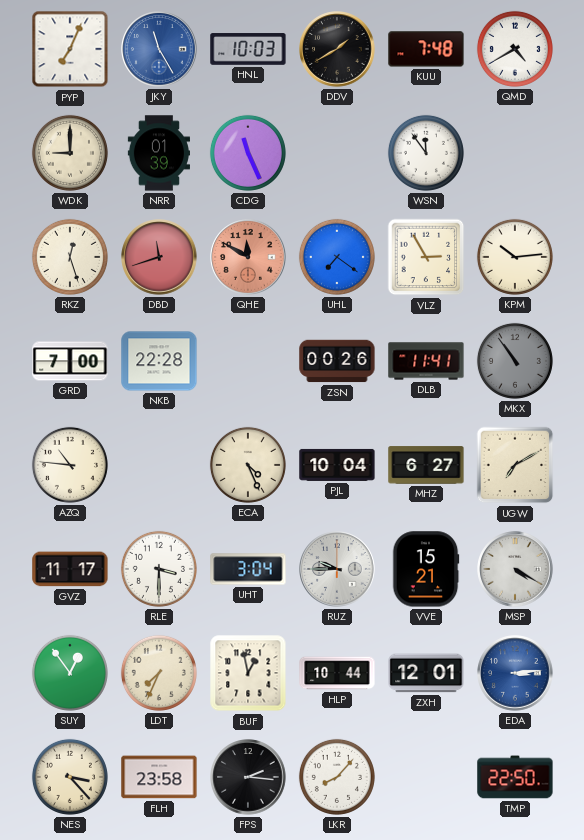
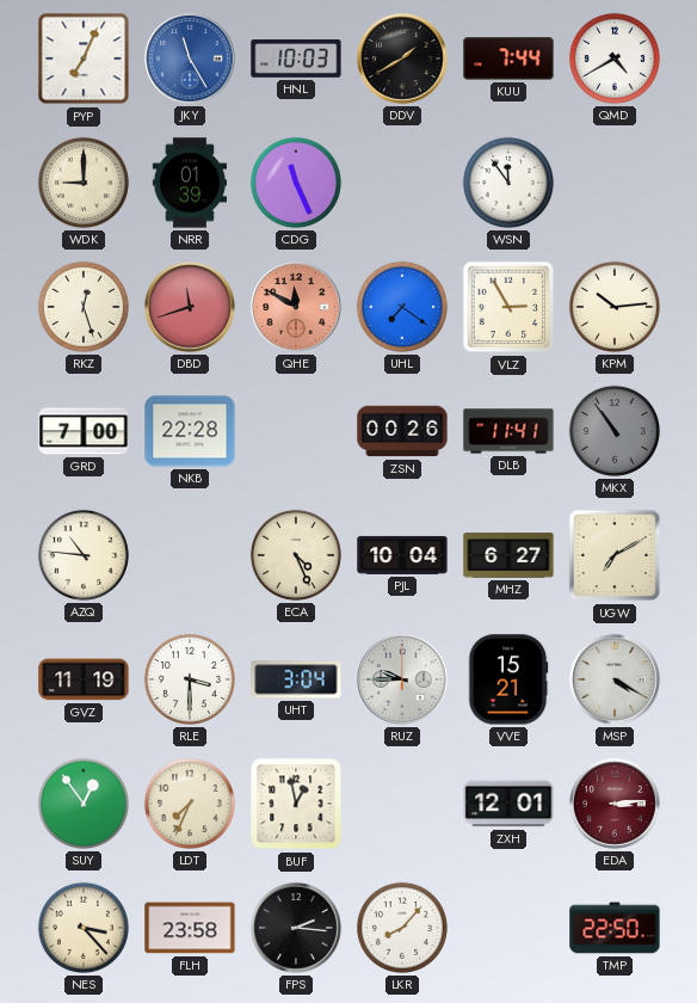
KUU: 7:48 -> 7:44
GVZ: 11:17 -> 11:19
HLP: 10:44 -> none
EDA dial: blue -> burgundy
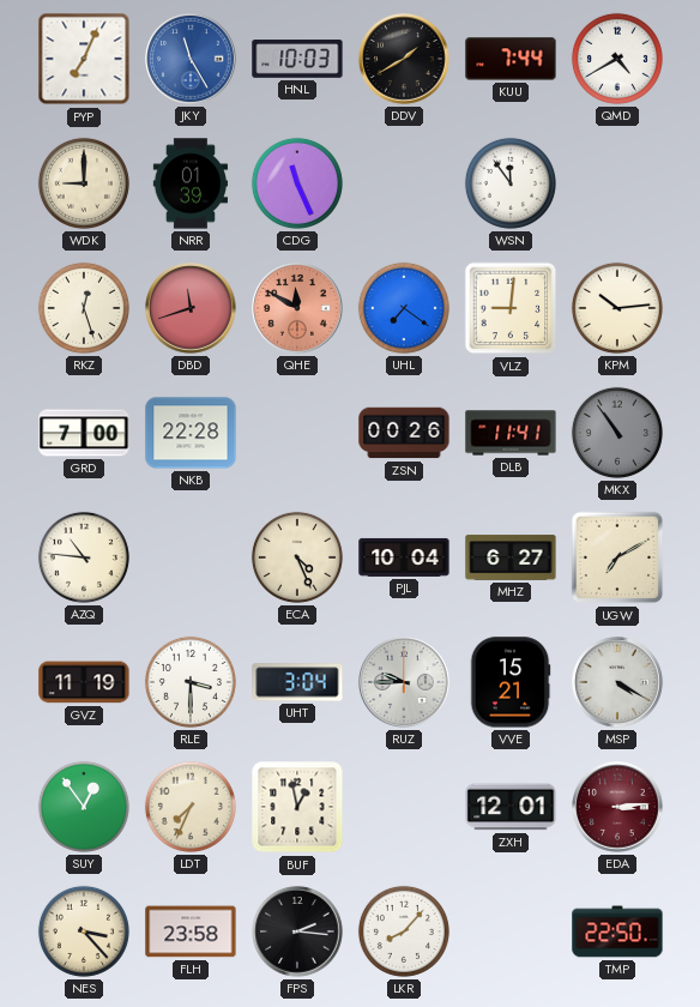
VLZ: 2:55 -> 9:01
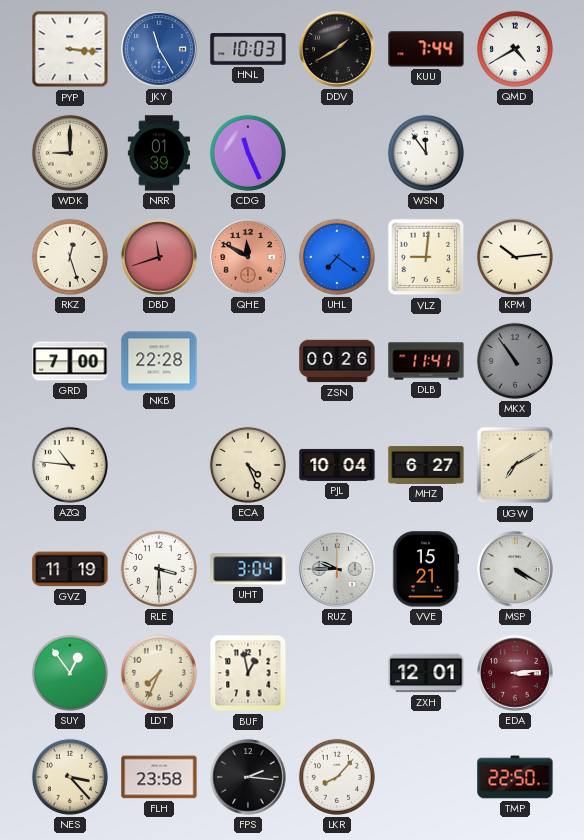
PYP: 7:04 -> 3:16
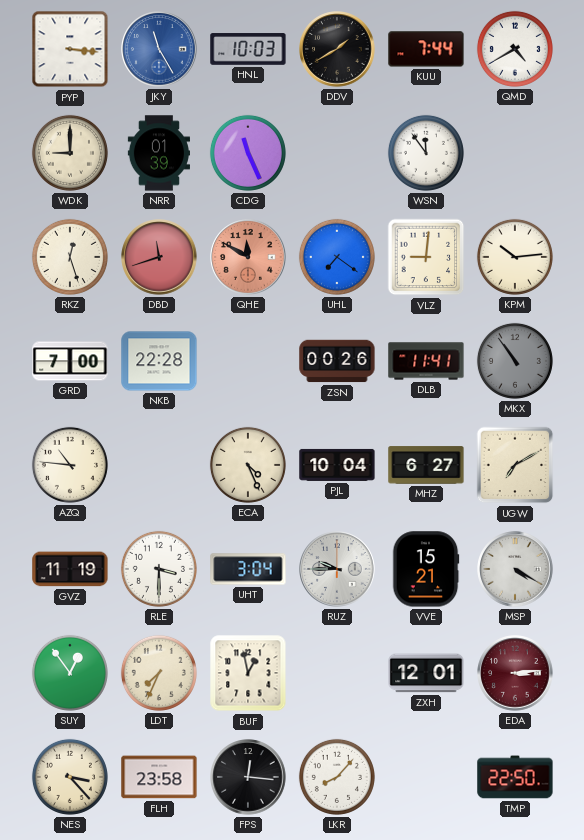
FPS: 2:16 -> 12:16
